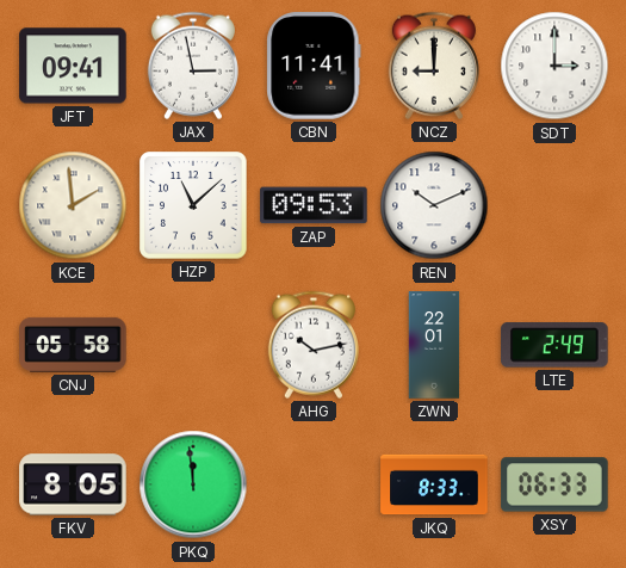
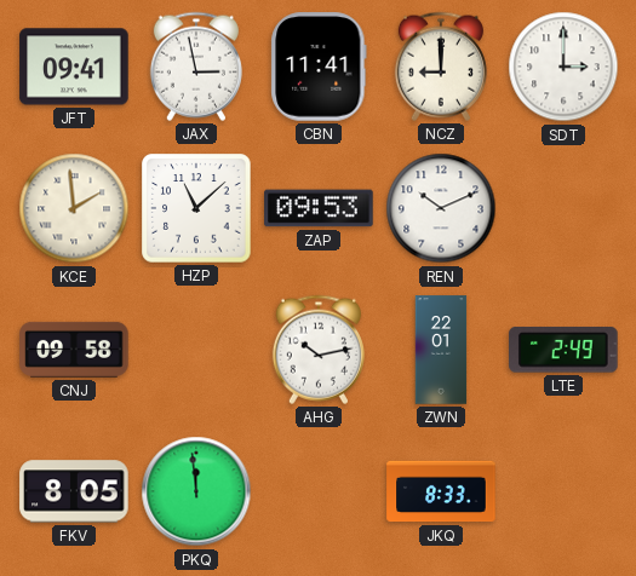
CNJ: 05:58 -> 09:58
XSY: 06:33 -> none
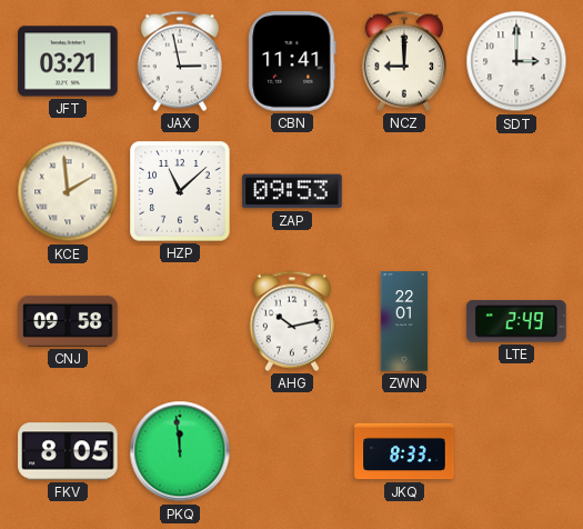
JFT: 09:41 -> 03:21
REN: 10:11 -> none
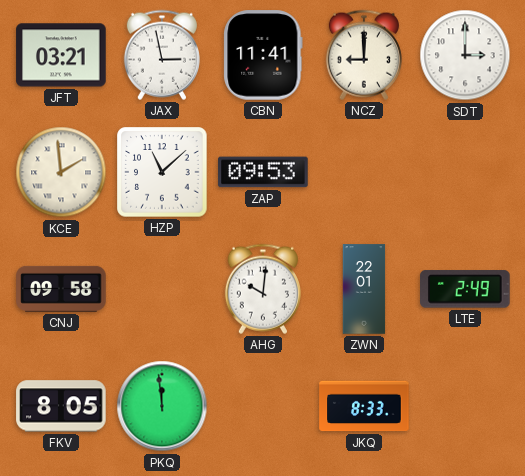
AHG: 10:13 -> 10:01
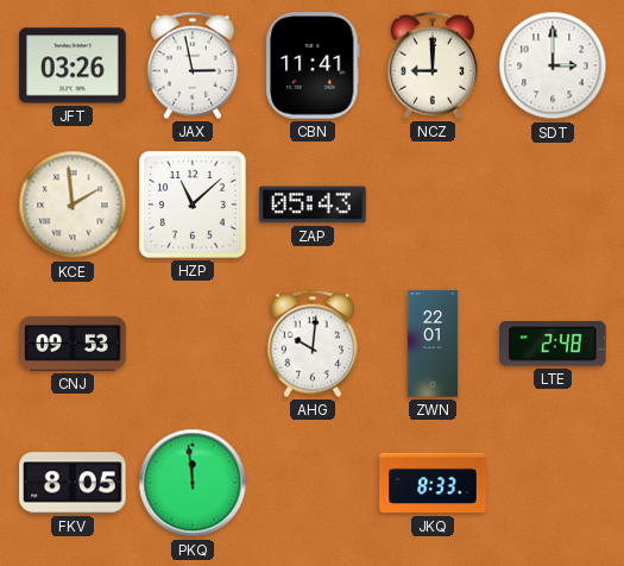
JFT: 03:21 -> 03:26
ZAP: 09:53 -> 05:43
CNJ: 09:58 -> 09:53
LTE: 2:49 -> 2:48
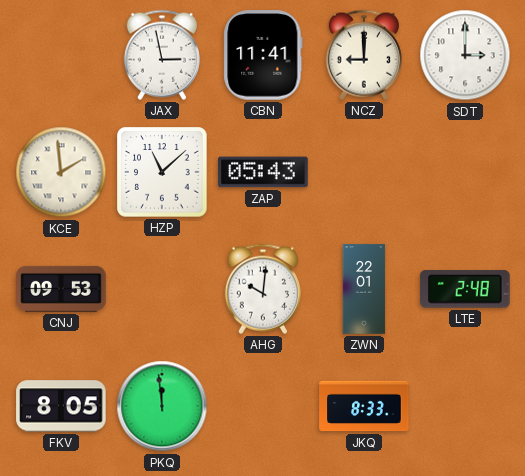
JFT: 03:26 -> none
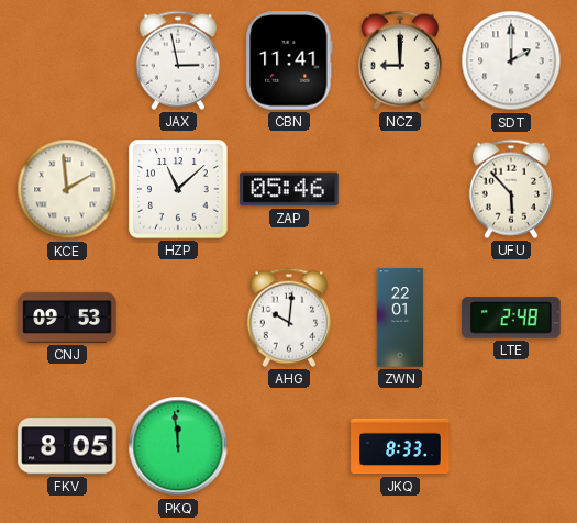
SDT: 3:00 -> 2:00
ZAP: 05:43 -> 05:46
UFU: none -> 5:53
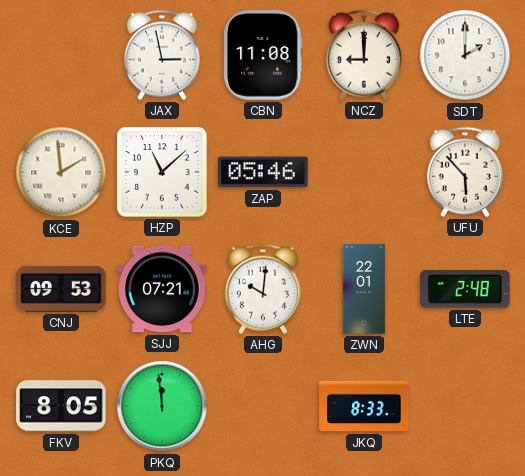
CBN: 11:41 -> 11:08
SJJ: none -> 07:21
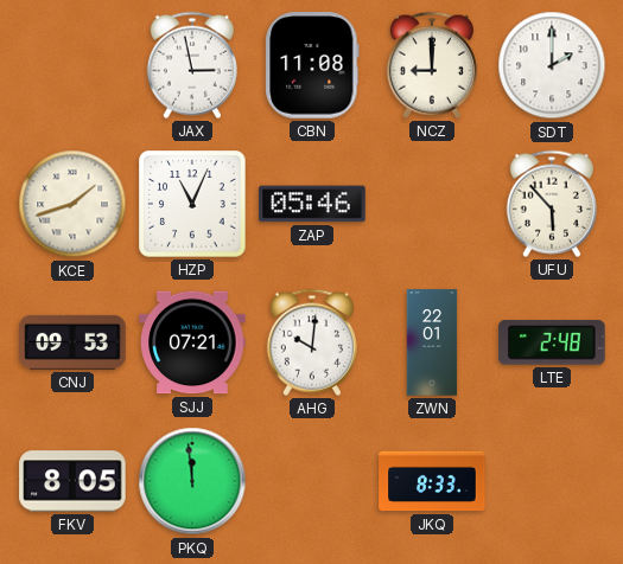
KCE: 1:59 -> 1:42
HZP: 11:08 -> 11:04
